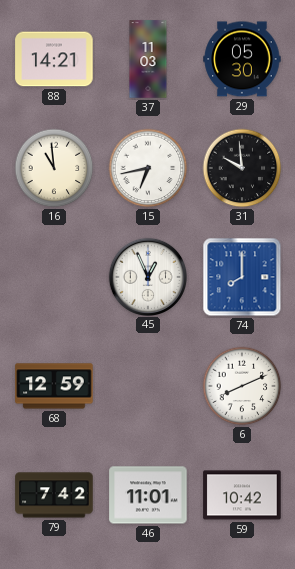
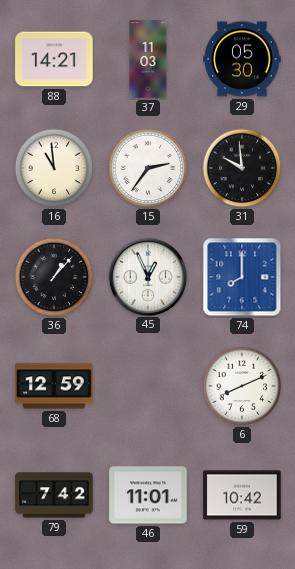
15: 6:43 -> 2:36
36: none -> 1:07
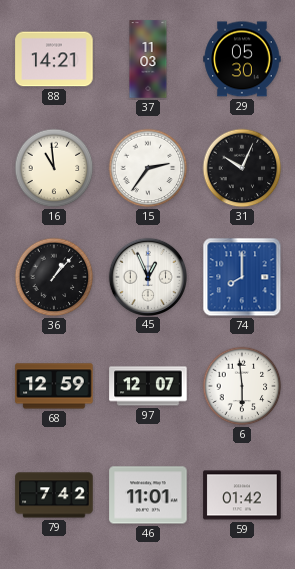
31: 9:59 -> 10:04
97: none -> 12:07
6: 8:11 -> 5:59
59: 10:42 -> 01:42
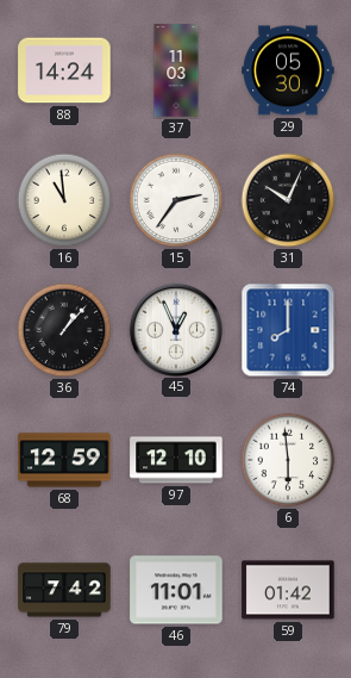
88: 14:21 -> 14:24
97: 12:07 -> 12:10
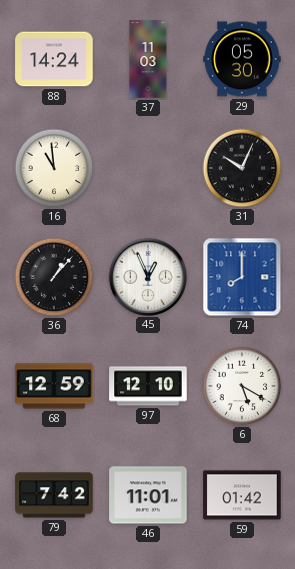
15: 2:36 -> none
6: 5:59 -> 5:20
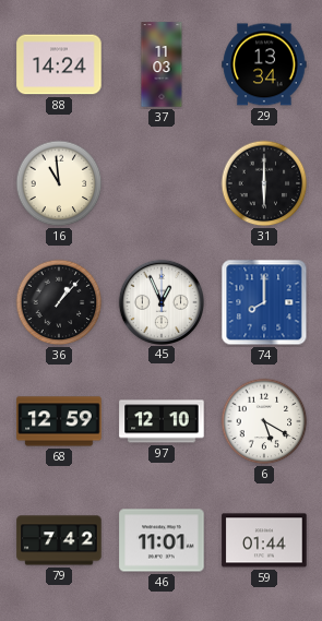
29: 05:30 -> 13:34
31: 10:04 -> 6:00
59: 01:42 -> 01:44
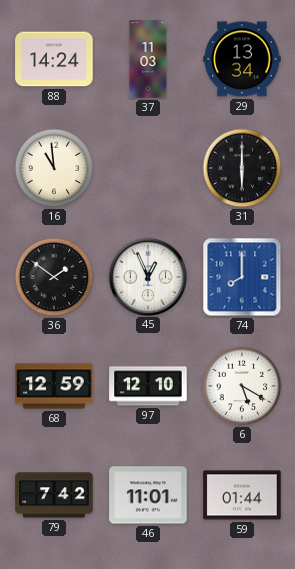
36: 1:07 -> 1:51
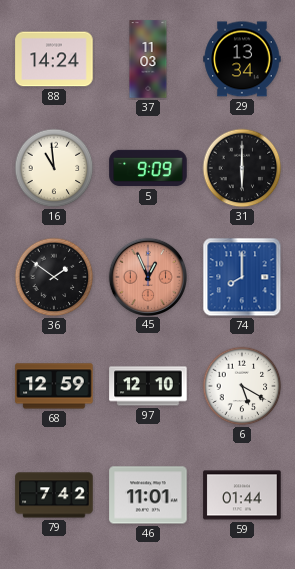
5: none -> 9:09
45 dial: white -> salmon
